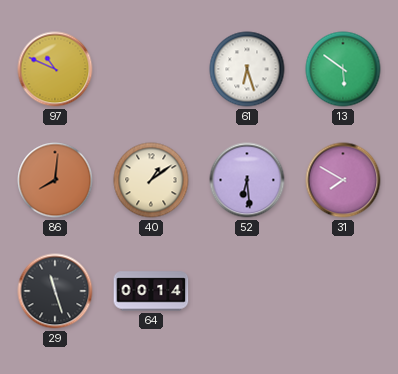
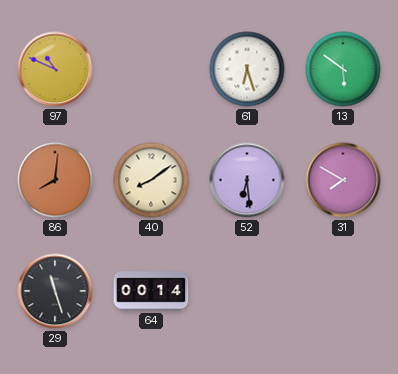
40: 1:09 -> 8:09
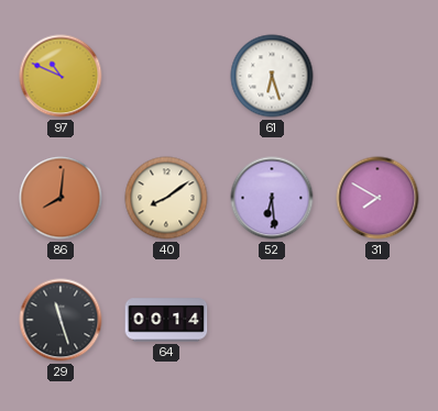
13: 5:51 -> none
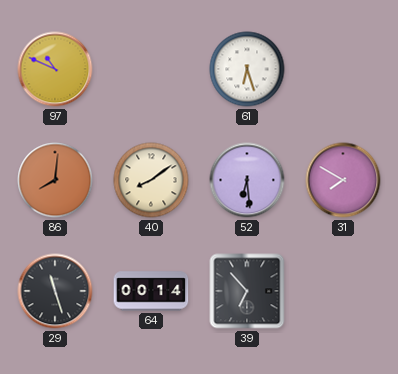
39: none -> 6:53
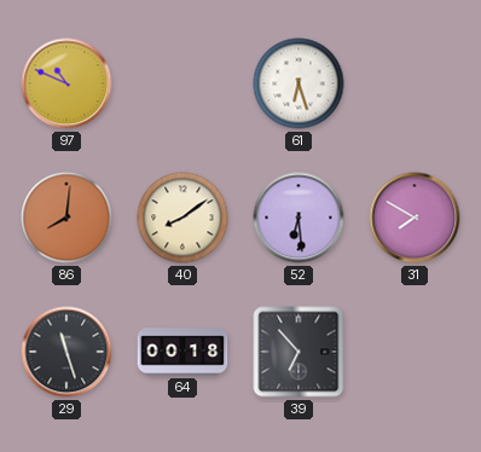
64: 00:14 -> 00:18
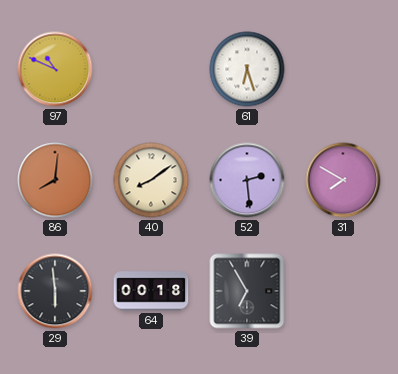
52: 6:29 -> 2:29
29: 11:27 -> 5:59
39: 6:53 -> 6:55
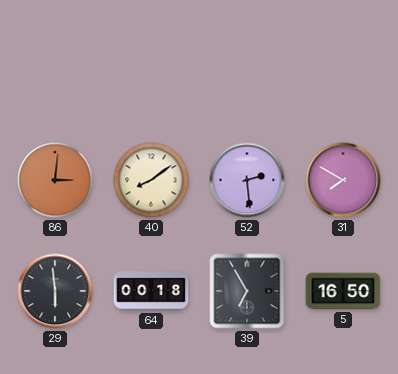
97: 10:49 -> none
61: 6:27 -> none
86: 8:01 -> 3:01
5: none -> 16:50
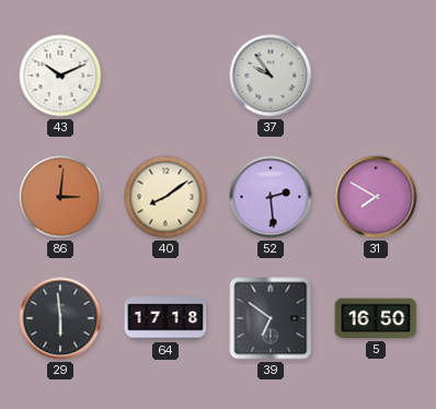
43: none -> 10:11
37: none -> 9:54
64: 00:18 -> 17:18
39: 6:55 -> 6:51
